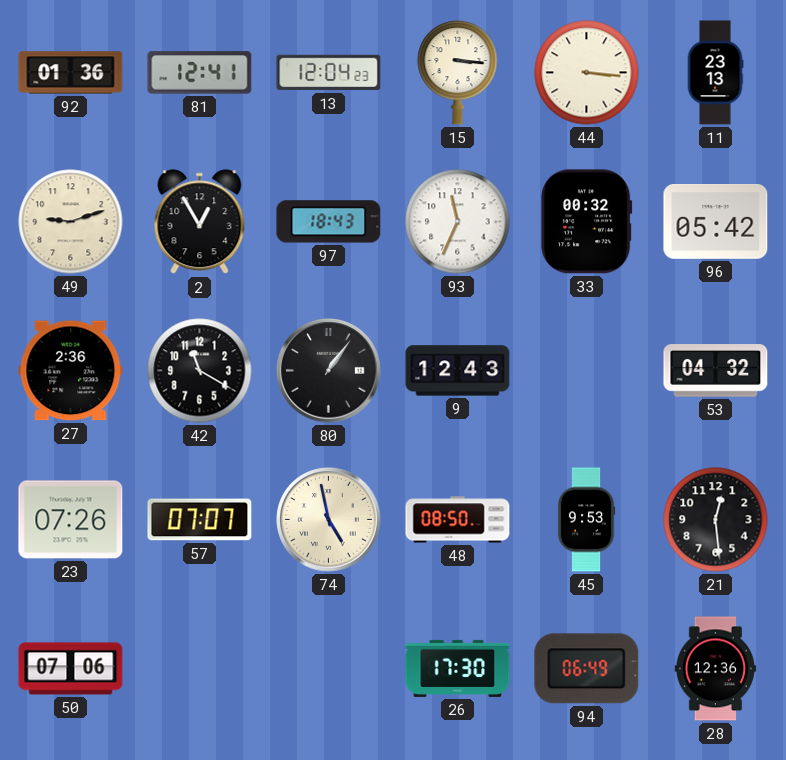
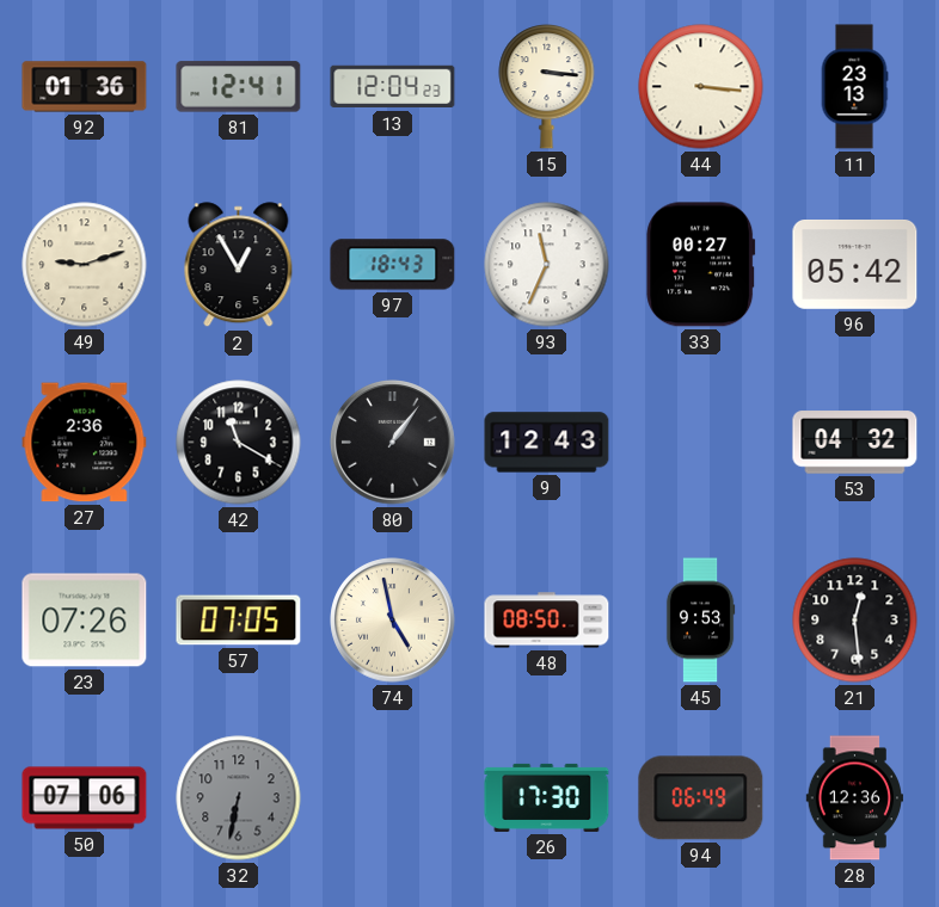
33: 00:32 -> 00:27
57: 07:07 -> 07:05
32: none -> 6:32
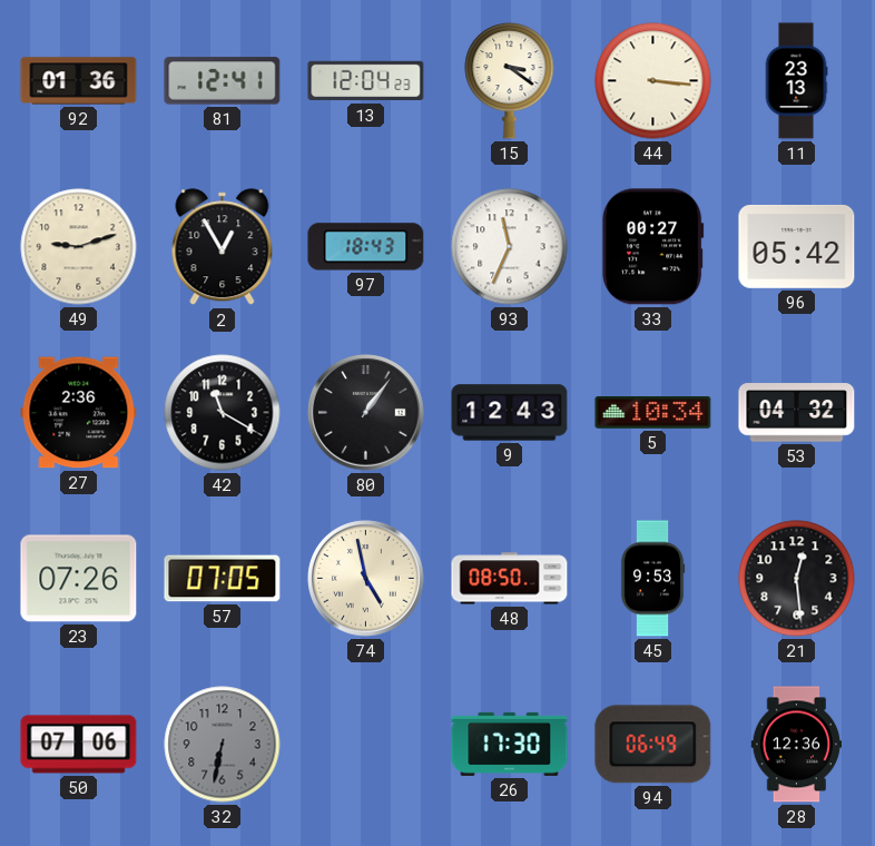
15: 3:16 -> 3:21
5: none -> 10:34
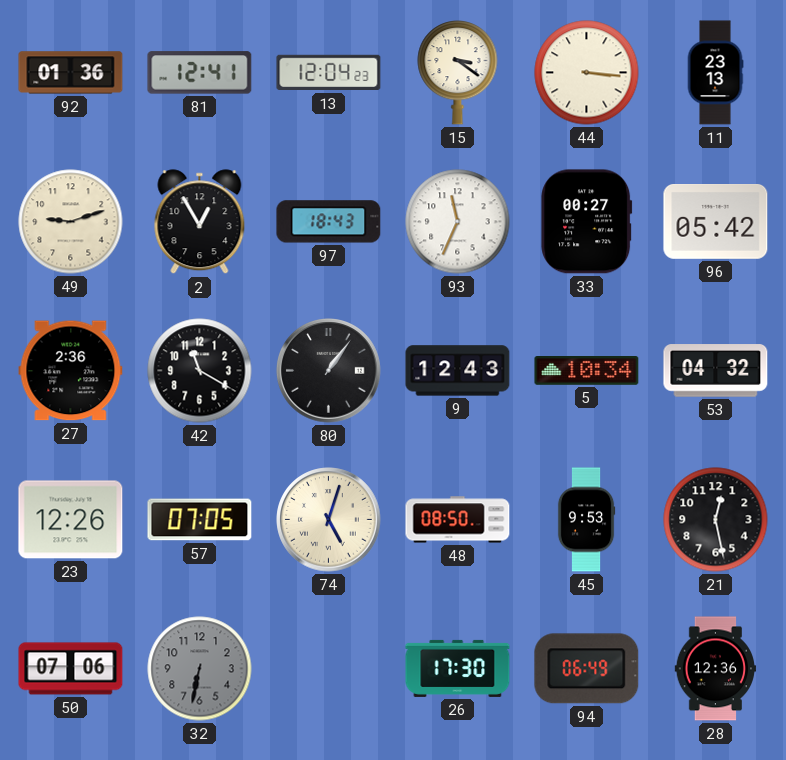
23: 07:26 -> 12:26
74: 4:58 -> 5:03
21: 12:29 -> 12:28
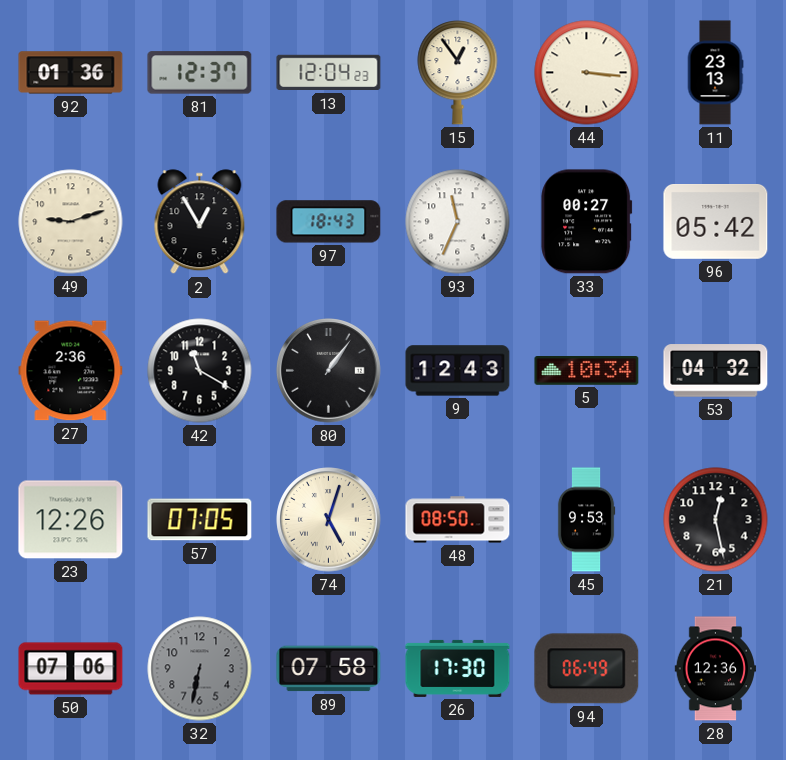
81: 12:41 -> 12:37
15: 3:21 -> 12:54
89: none -> 07:58
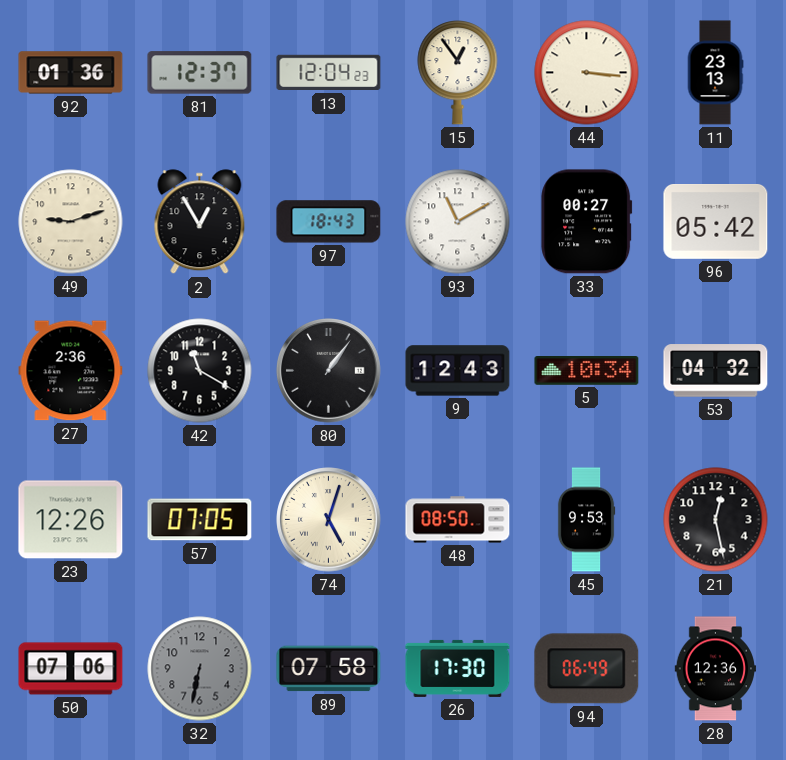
93: 11:34 -> 11:10
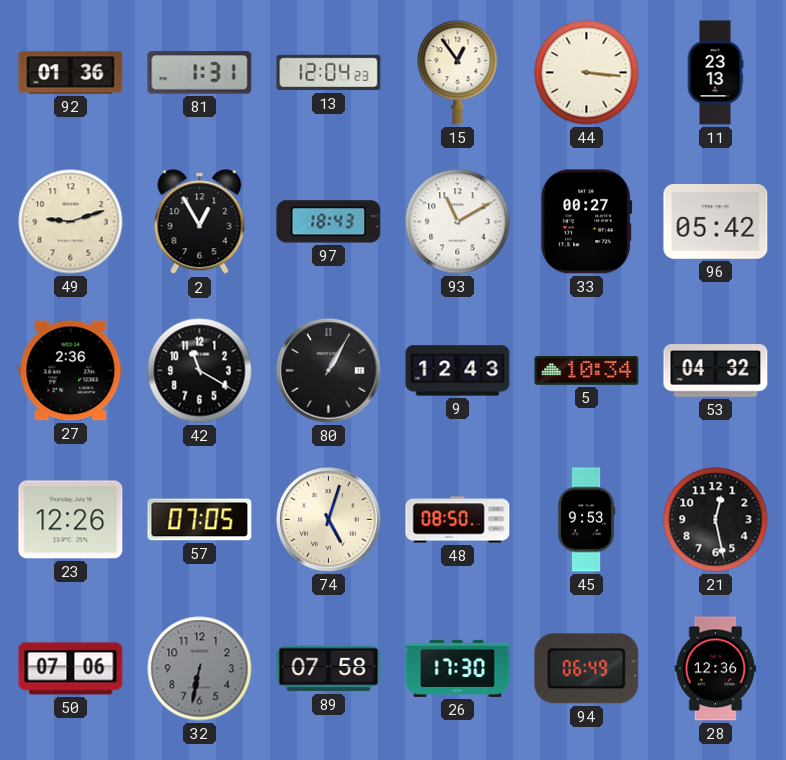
81: 12:37 -> 1:31
80: 1:06 -> 1:05
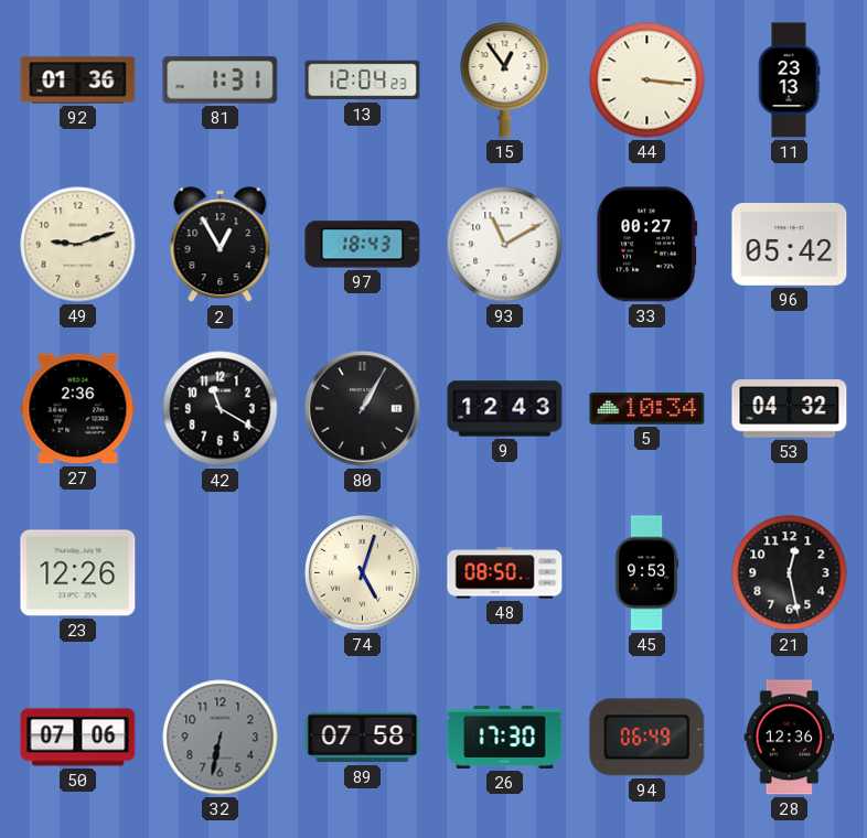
57: 07:05 -> none
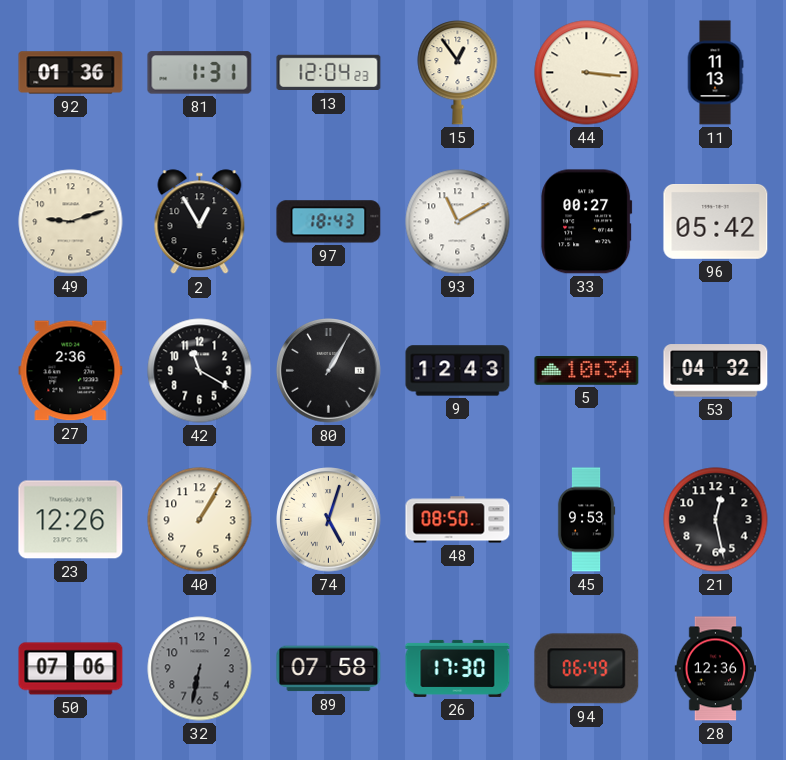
11: 23:13 -> 11:13
40: none -> 1:05
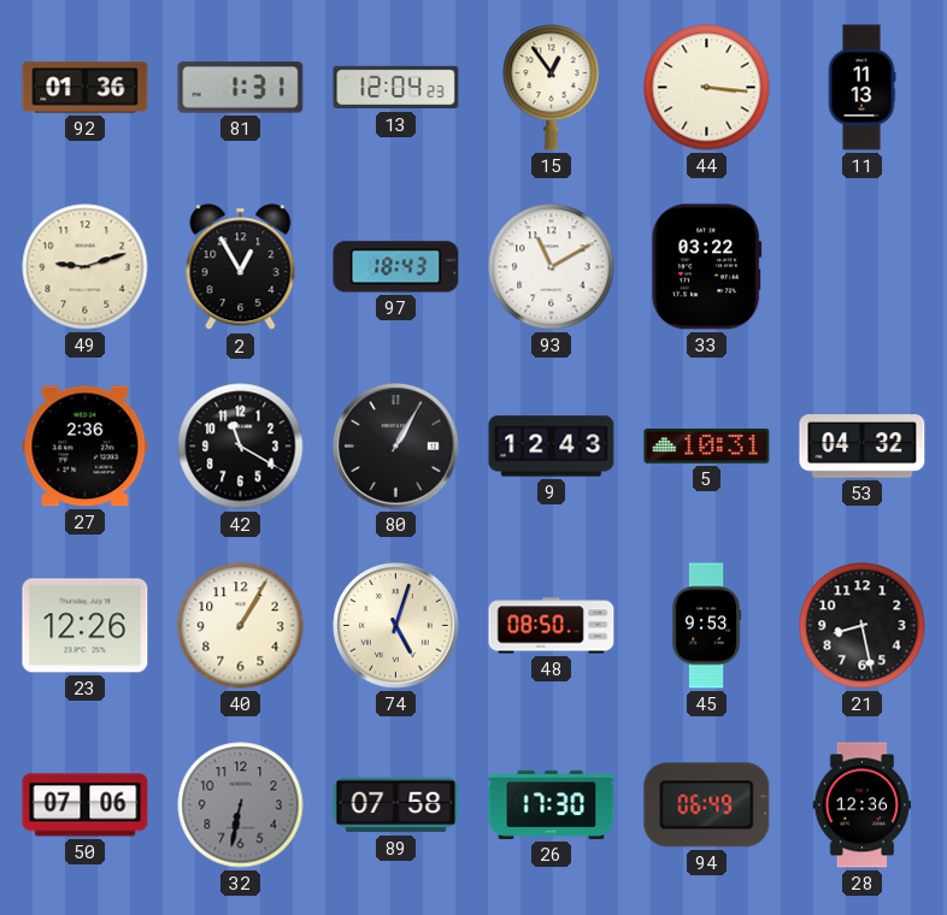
33: 00:27 -> 03:22
96: 05:42 -> none
5: 10:34 -> 10:31
21: 12:28 -> 8:28
